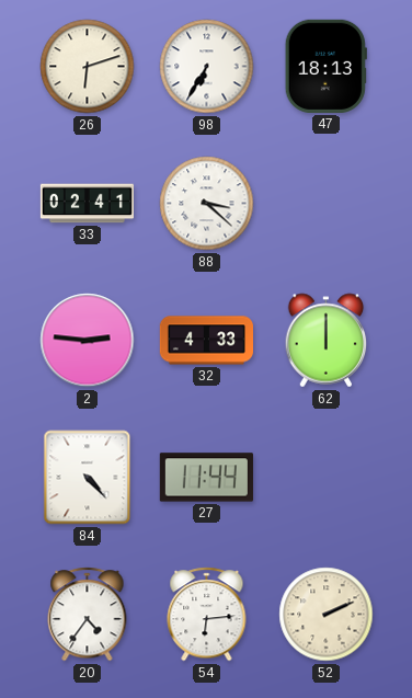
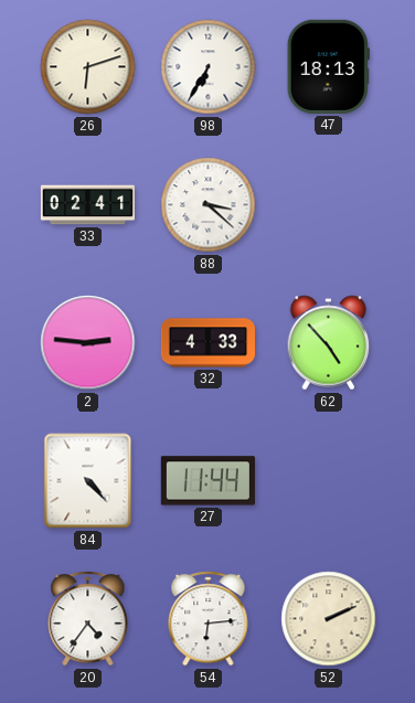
62: 12:00 -> 4:53
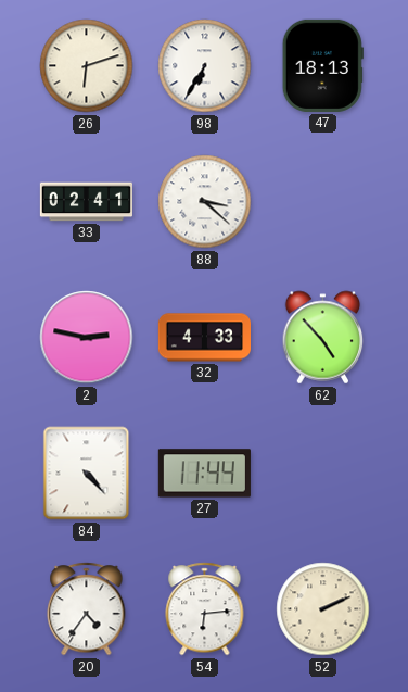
2: 2:46 -> 2:47
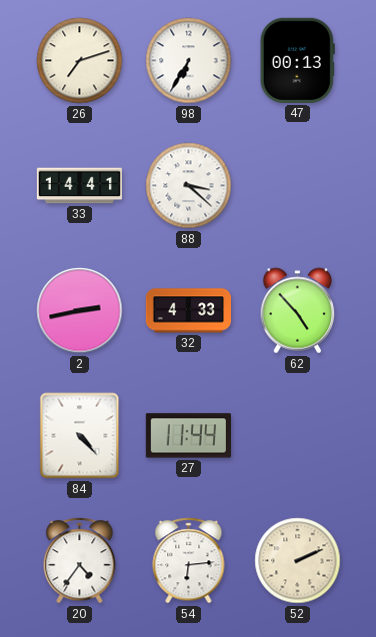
26: 6:12 -> 7:12
47: 18:13 -> 00:13
33: 02:41 -> 14:41
2: 2:47 -> 2:43
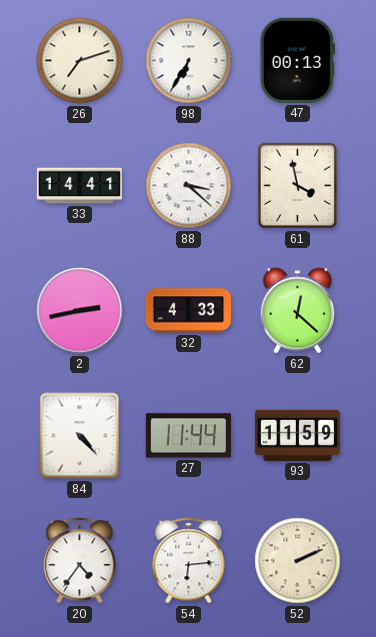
61: none -> 3:58
62: 4:53 -> 12:22
93: none -> 11:59
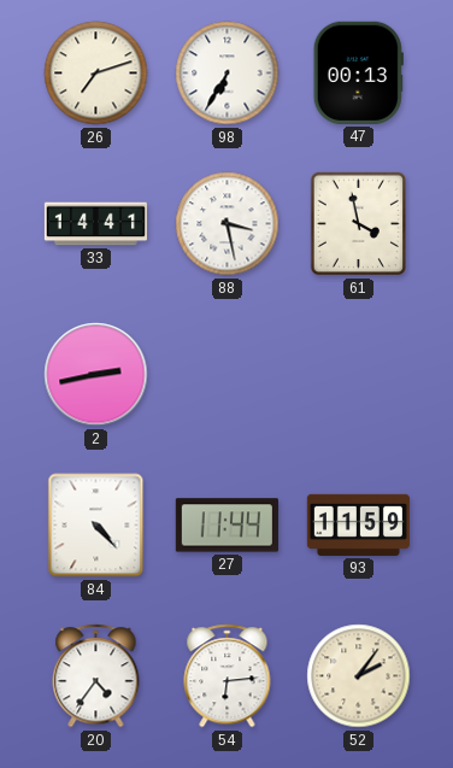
88: 3:22 -> 3:28
32: 4:33 -> none
62: 12:22 -> none
52: 2:11 -> 2:06
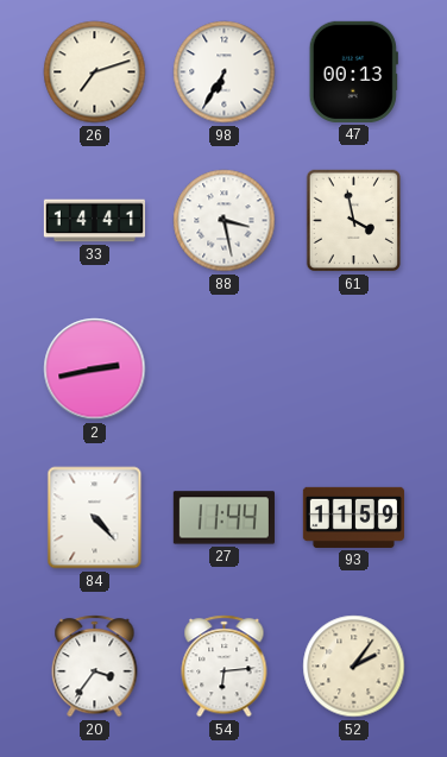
20: 4:36 -> 3:36
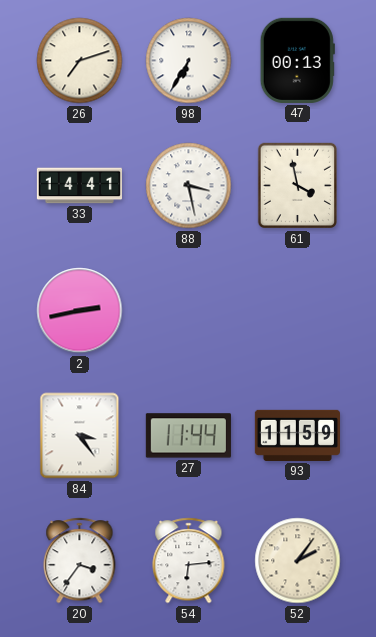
84: 4:23 -> 3:24
